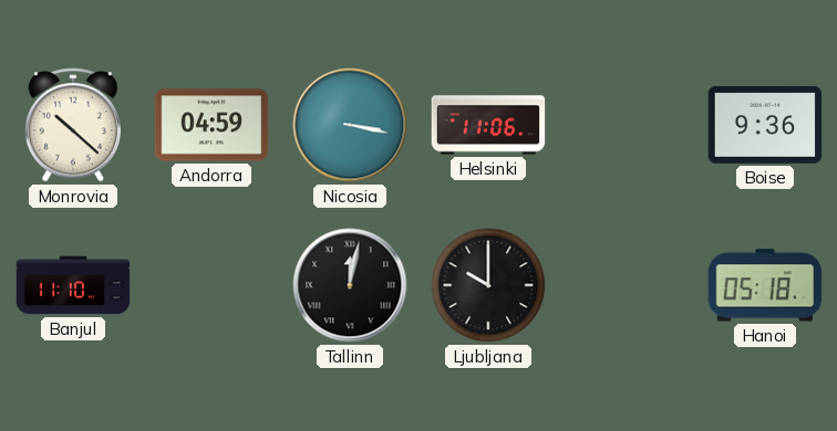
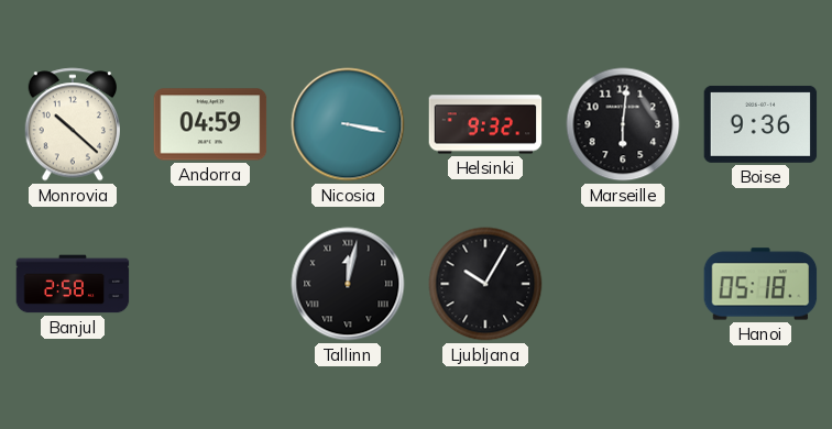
Helsinki: 11:06 -> 9:32
Marseille: none -> 6:01
Banjul: 11:10 -> 2:58
Ljubljana: 10:00 -> 10:05
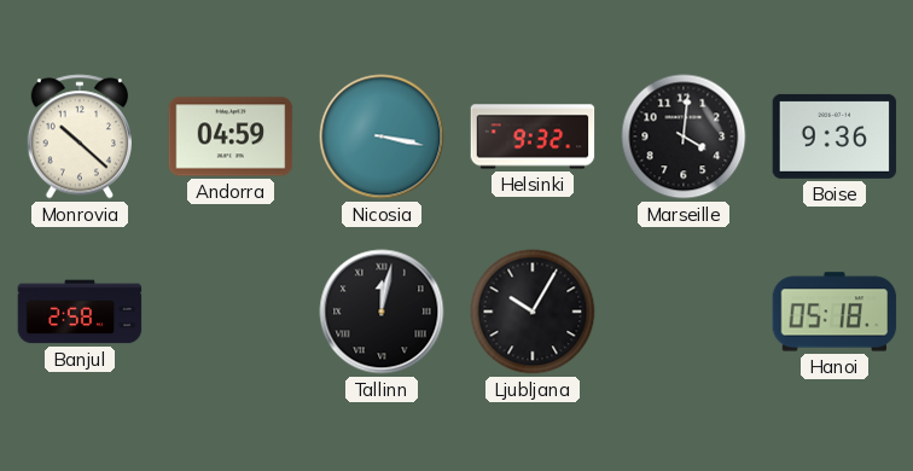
Marseille: 6:01 -> 4:01
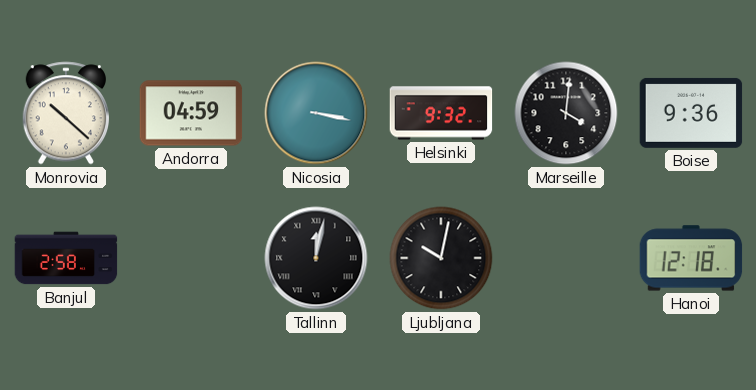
Ljubljana: 10:05 -> 10:02
Hanoi: 05:18 -> 12:18
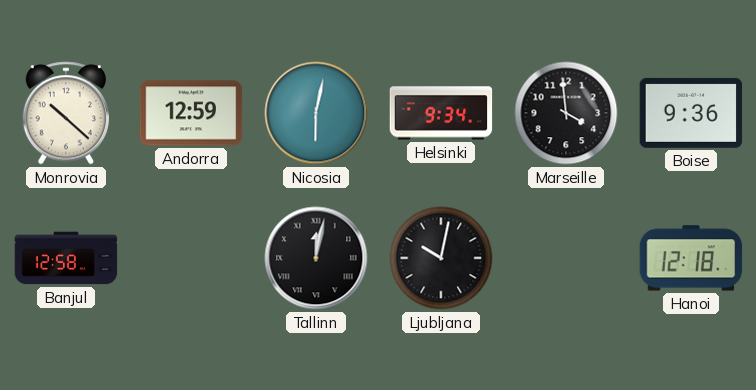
Andorra: 04:59 -> 12:59
Nicosia: 3:17 -> 6:02
Helsinki: 9:32 -> 9:34
Marseille: 4:01 -> 3:59
Banjul: 2:58 -> 12:58
